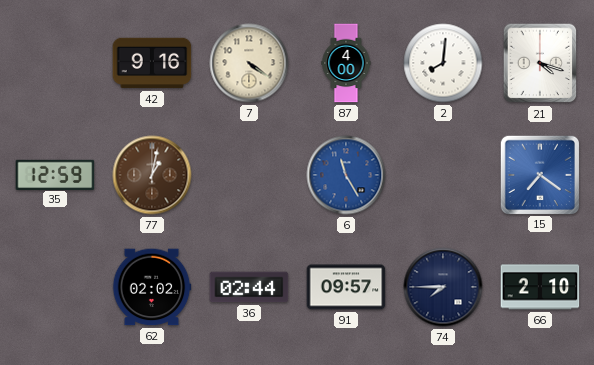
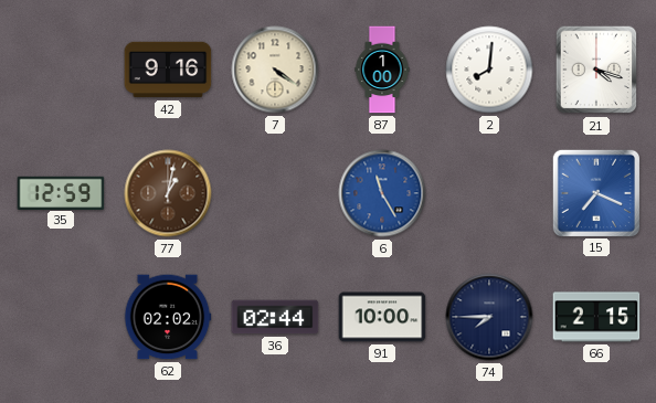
87: 4:00 -> 1:00
15: 7:21 -> 7:19
91: 09:57 -> 10:00
66: 2:10 -> 2:15
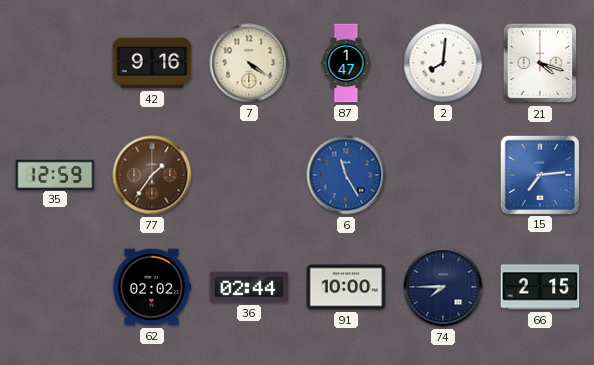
87: 1:00 -> 1:47
77: 1:02 -> 1:36
15: 7:19 -> 7:14
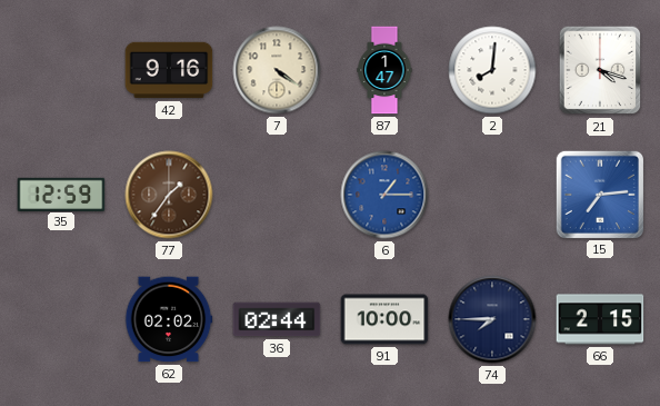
6: 11:25 -> 1:15
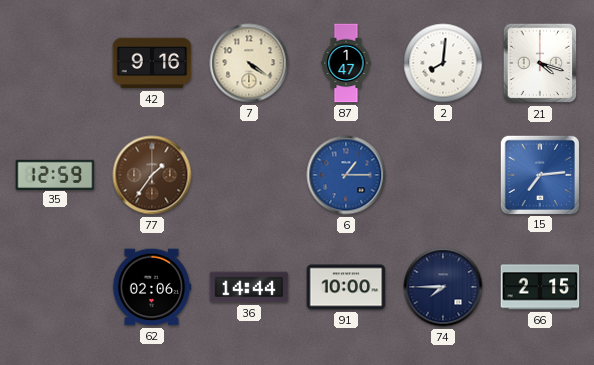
62: 02:02 -> 02:06
36: 02:44 -> 14:44
